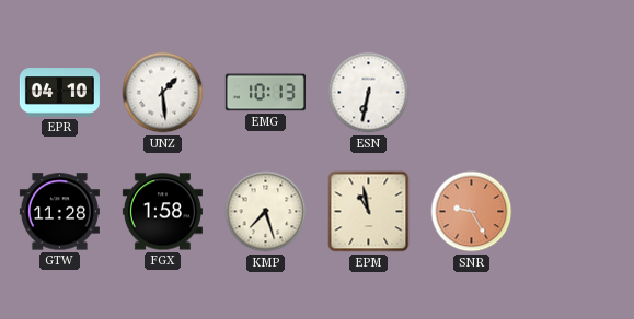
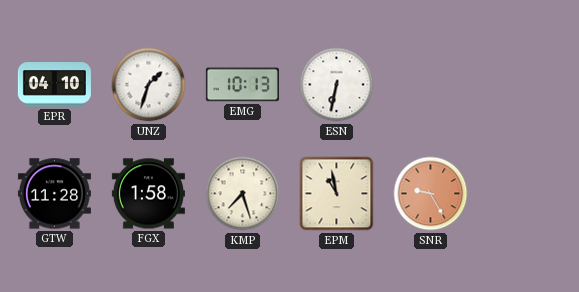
UNZ: 1:29 -> 1:33
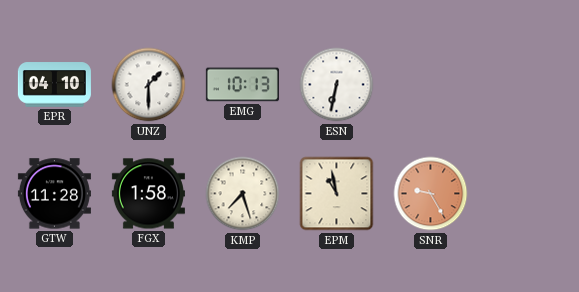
UNZ: 1:33 -> 1:30
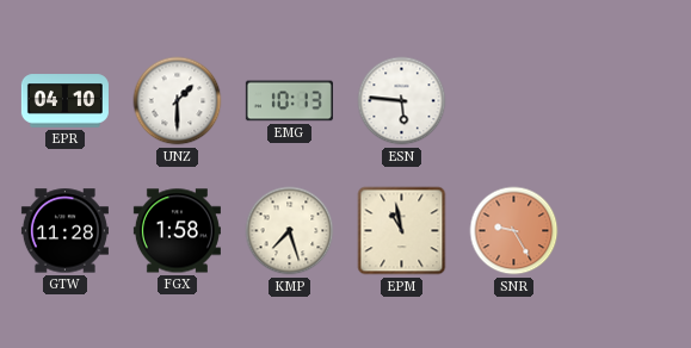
ESN: 6:32 -> 5:46
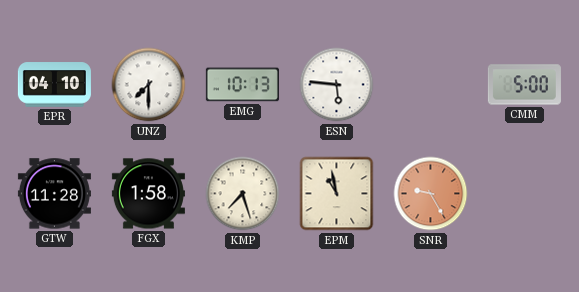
UNZ: 1:30 -> 7:30
CMM: none -> 5:00
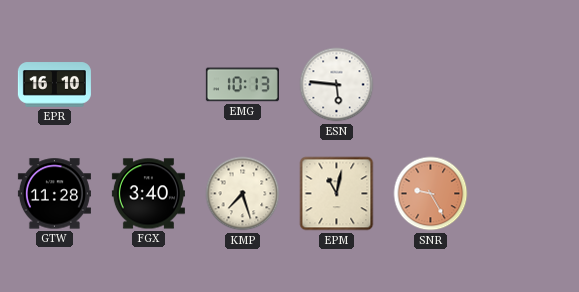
EPR: 04:10 -> 16:10
UNZ: 7:30 -> none
CMM: 5:00 -> none
FGX: 1:58 -> 3:40
EPM: 10:58 -> 11:02
